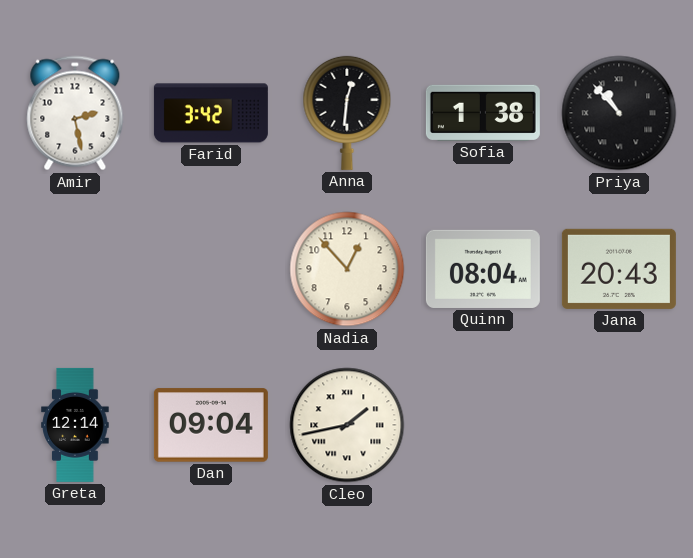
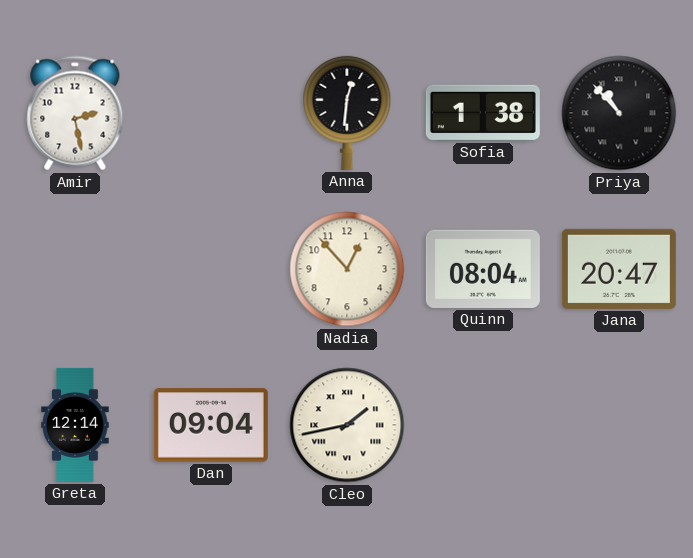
Farid: 3:42 -> none
Jana: 20:43 -> 20:47
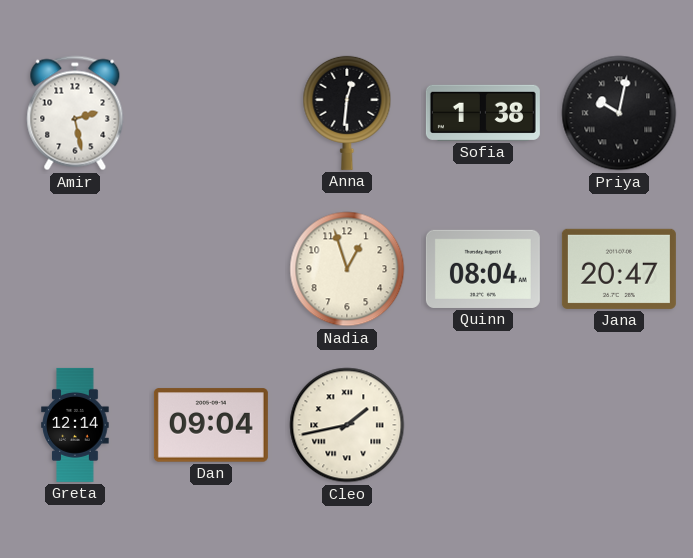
Priya: 10:53 -> 10:02
Nadia: 12:53 -> 12:57
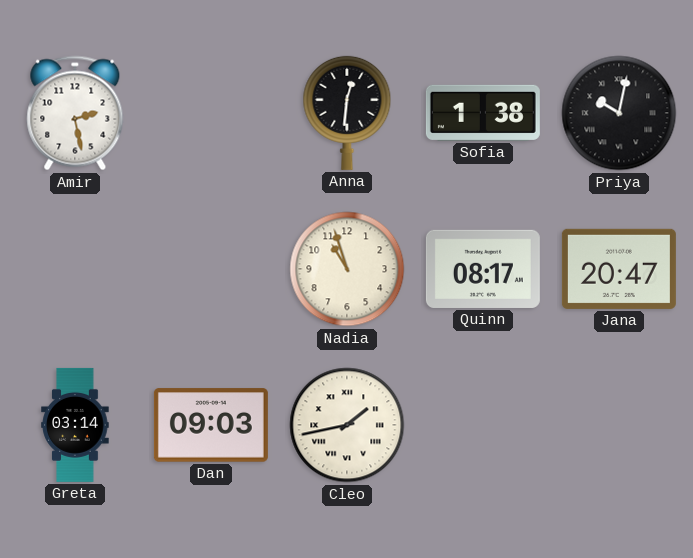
Nadia: 12:57 -> 10:57
Quinn: 08:04 -> 08:17
Greta: 12:14 -> 03:14
Dan: 09:04 -> 09:03
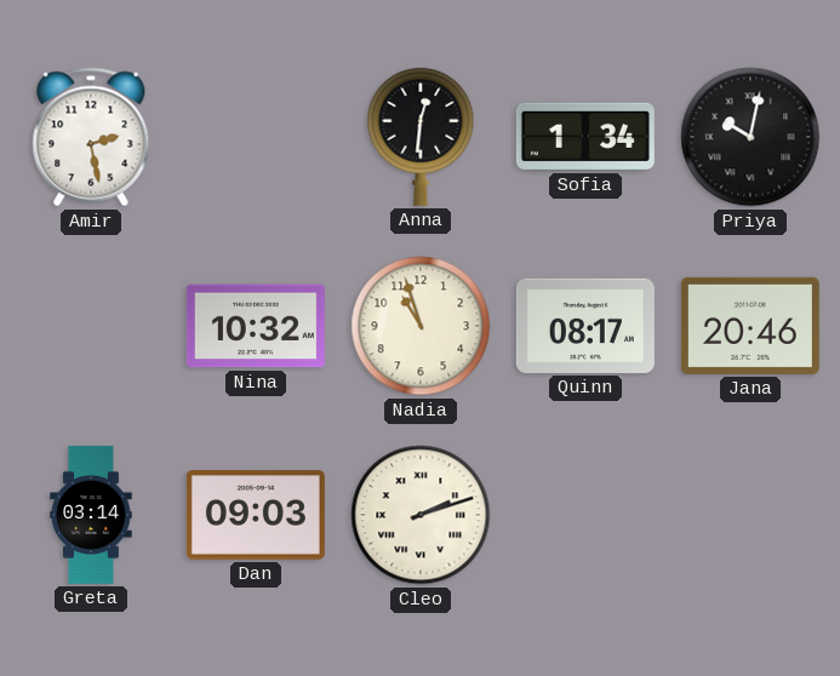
Sofia: 1:38 -> 1:34
Nina: none -> 10:32
Jana: 20:47 -> 20:46
Cleo: 1:43 -> 2:12
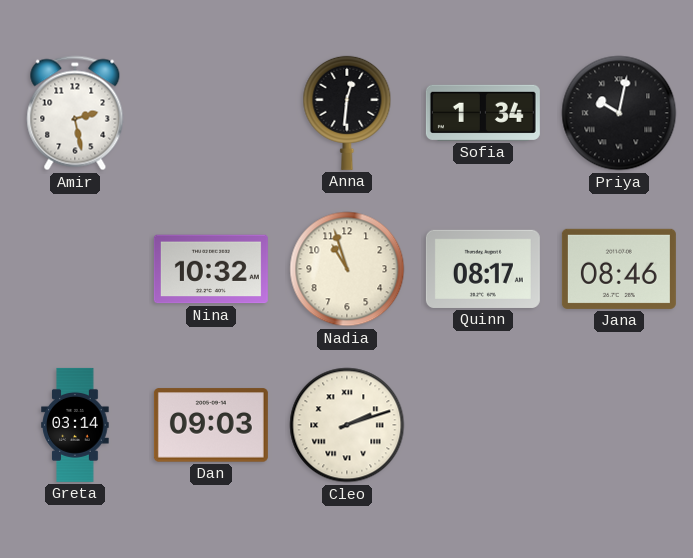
Jana: 20:46 -> 08:46
